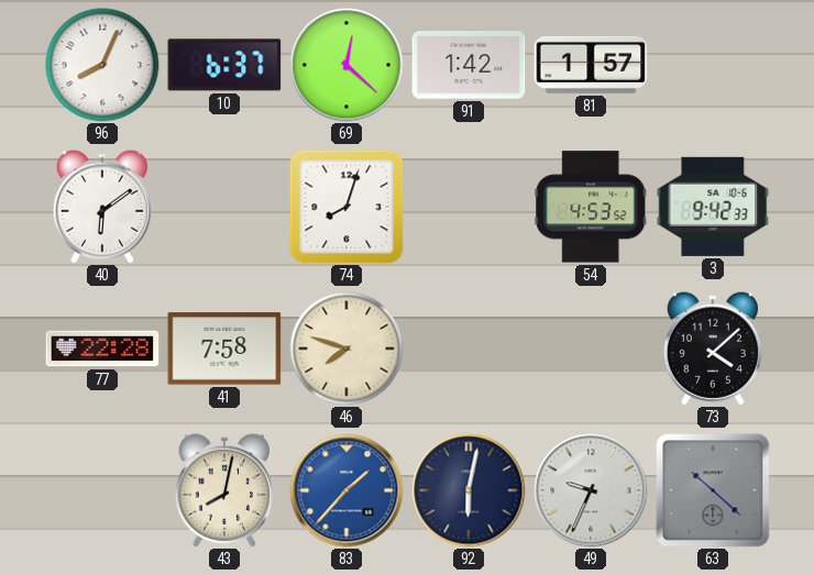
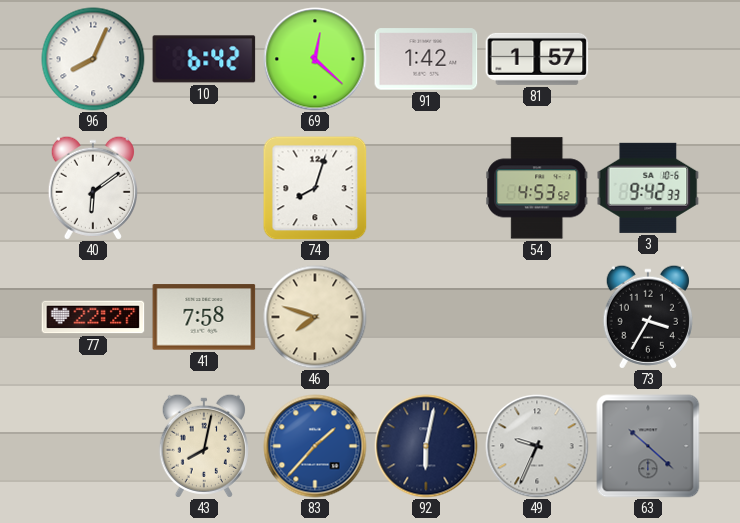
10: 6:37 -> 6:42
77: 22:28 -> 22:27
73: 4:08 -> 3:35
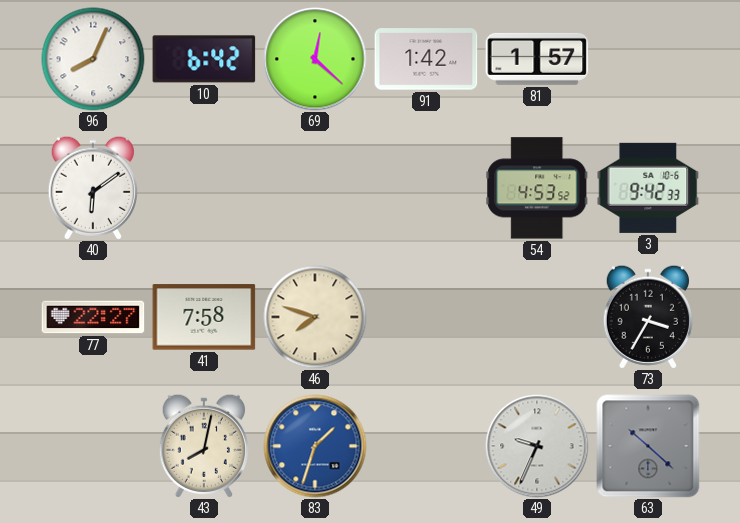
74: 8:03 -> none
83: 1:37 -> 1:33
92: 6:02 -> none
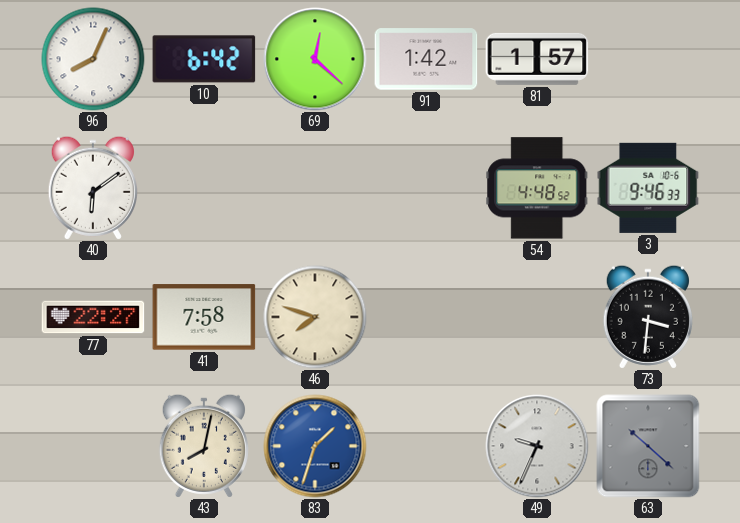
54: 4:53 -> 4:48
3: 9:42 -> 9:46
73: 3:35 -> 3:31
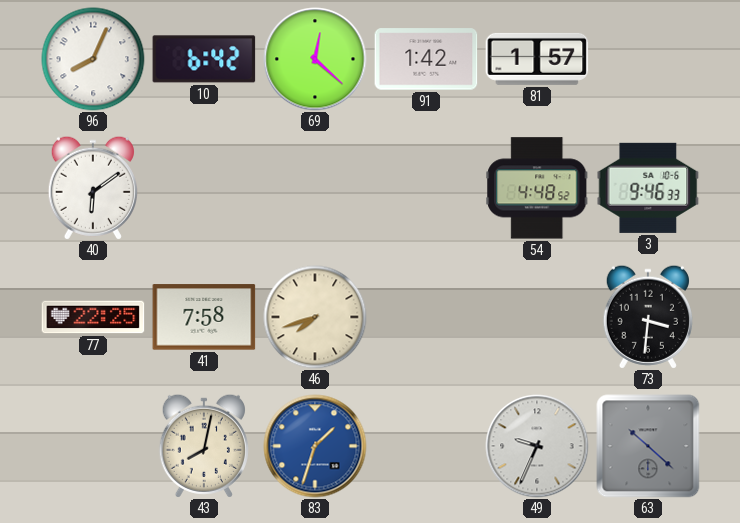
77: 22:27 -> 22:25
46: 7:48 -> 7:42
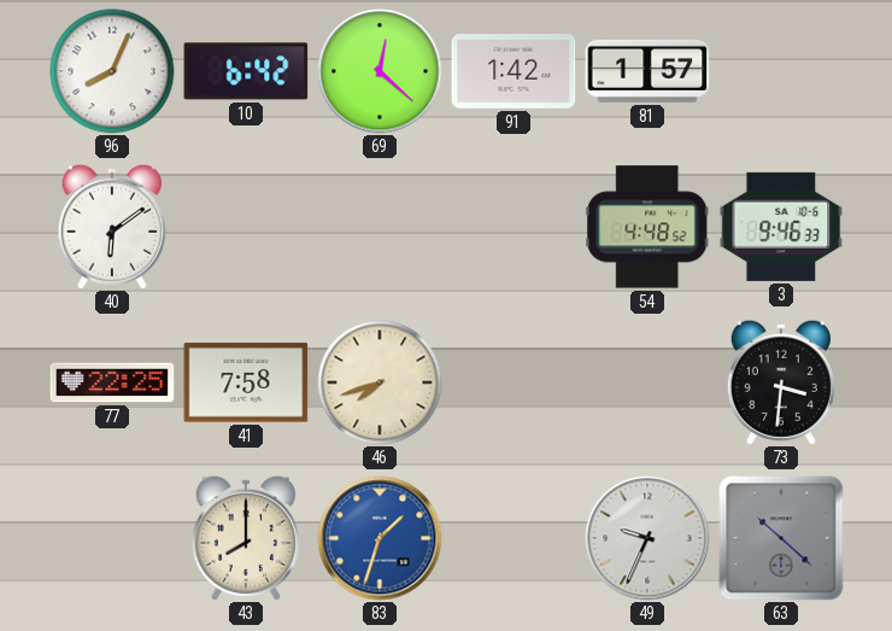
43: 8:02 -> 8:00
